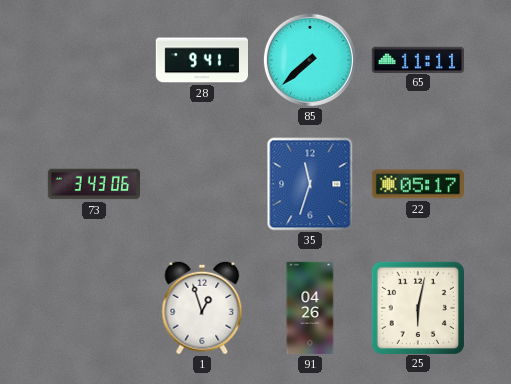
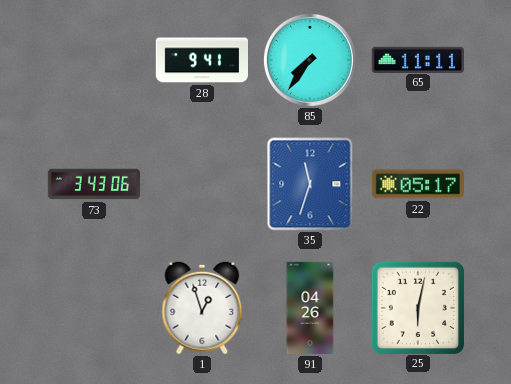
85: 7:38 -> 7:36
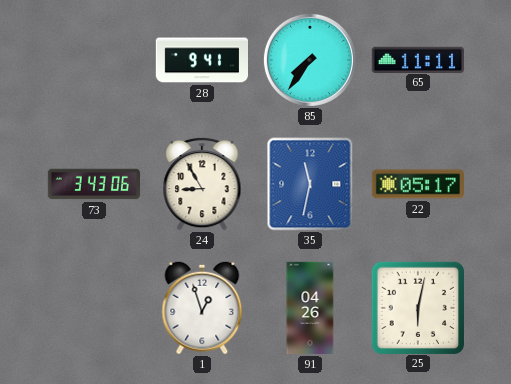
24: none -> 8:55
35: 11:33 -> 11:32
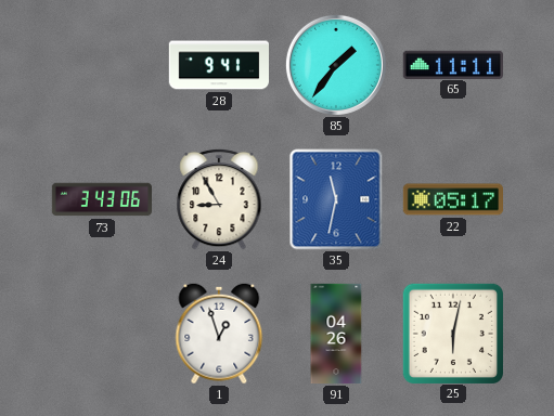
85: 7:36 -> 1:36
